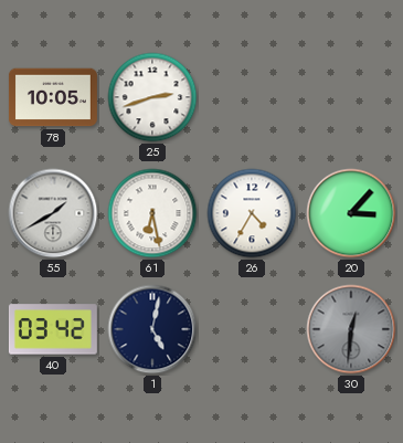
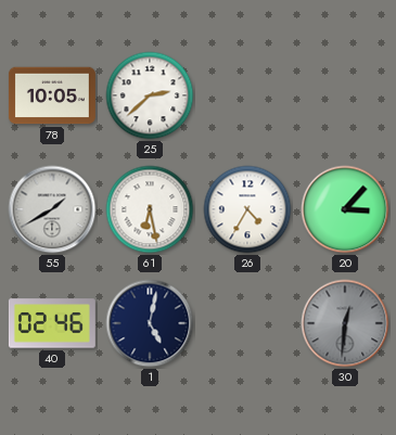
25: 2:42 -> 2:38
40: 03:42 -> 02:46
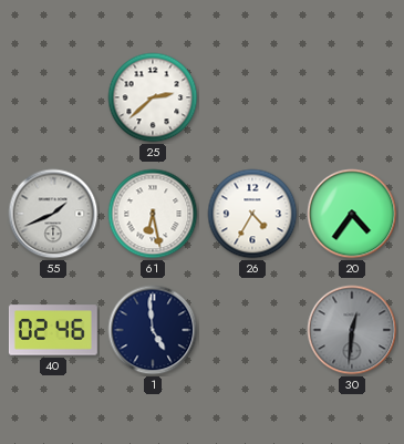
78: 10:05 -> none
55: 1:40 -> 1:41
20: 3:07 -> 4:36
1: 5:02 -> 4:59
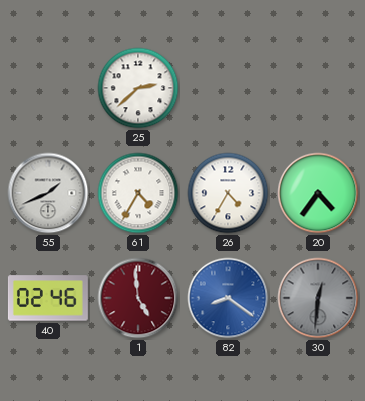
61: 6:28 -> 4:35
1 dial: navy -> burgundy
82: none -> 8:21
